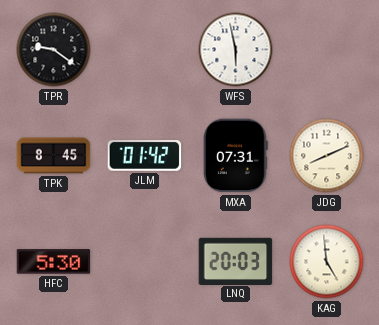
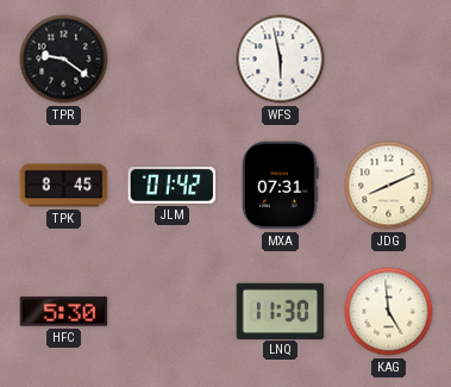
LNQ: 20:03 -> 11:30
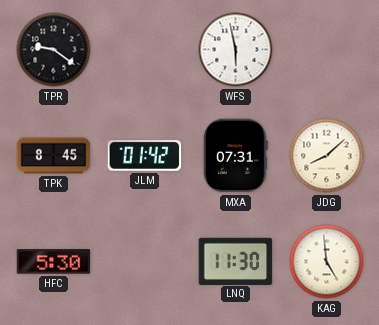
JDG: 8:11 -> 8:08
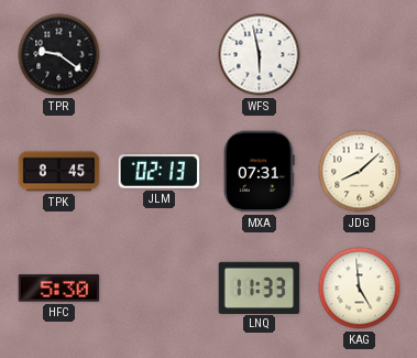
JLM: 01:42 -> 02:13
LNQ: 11:30 -> 11:33
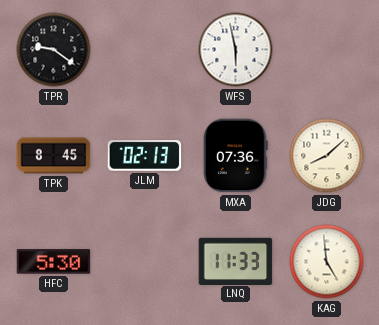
MXA: 07:31 -> 07:36
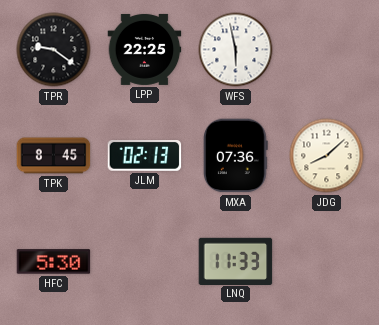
LPP: none -> 22:25
KAG: 4:59 -> none
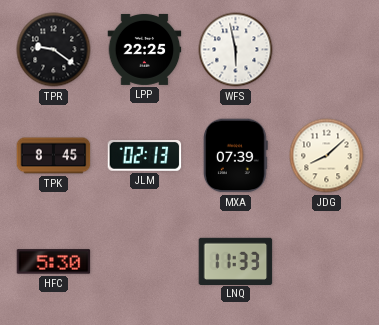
MXA: 07:36 -> 07:39
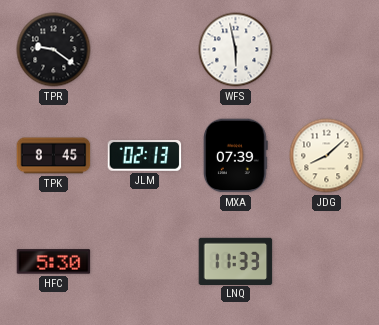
LPP: 22:25 -> none
